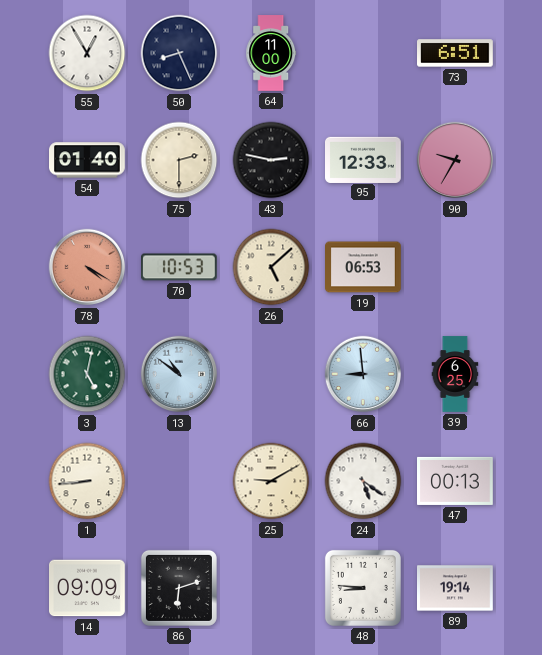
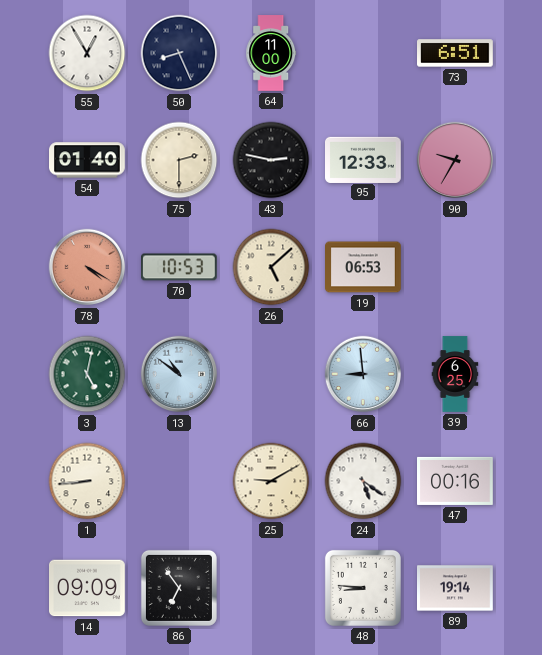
47: 00:13 -> 00:16
86: 6:12 -> 6:54
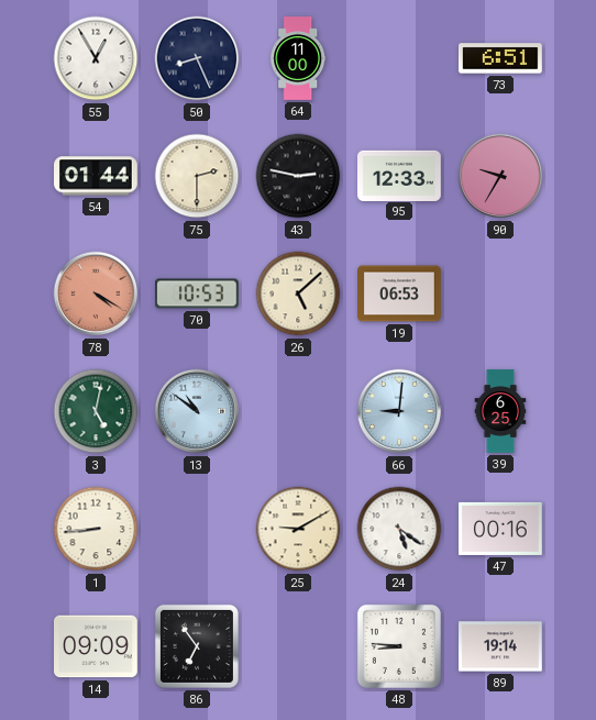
54: 01:40 -> 01:44
66: 8:59 -> 9:01
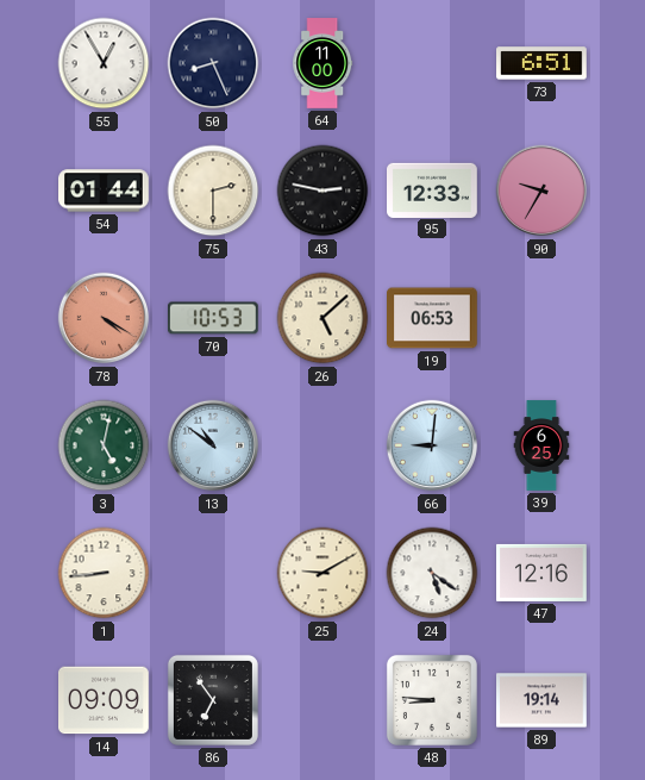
47: 00:16 -> 12:16
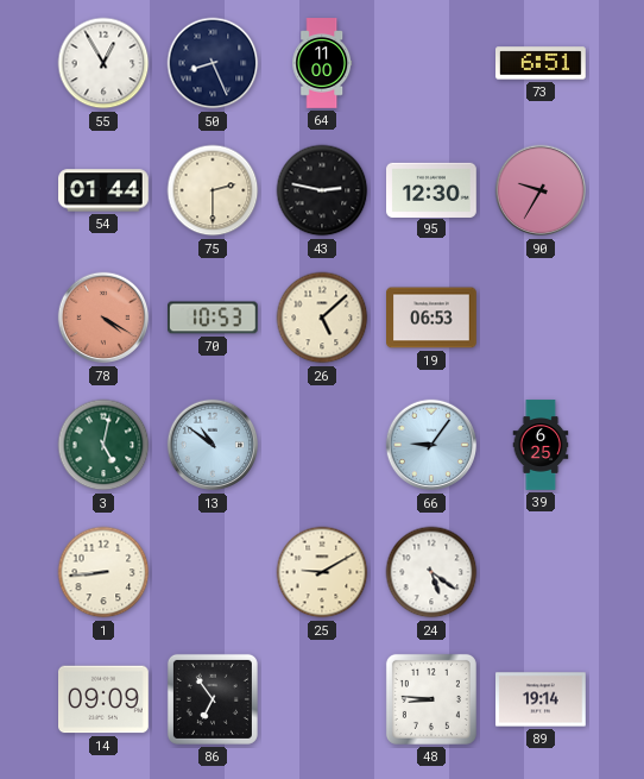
95: 12:33 -> 12:30
66: 9:01 -> 9:06
47: 12:16 -> none
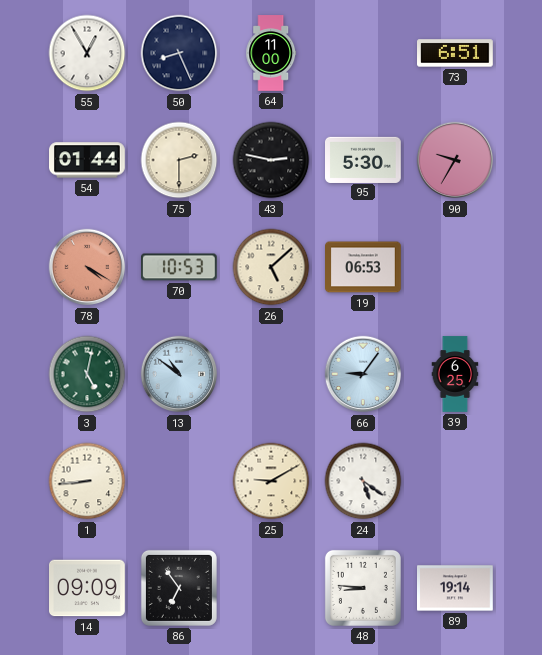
95: 12:30 -> 5:30
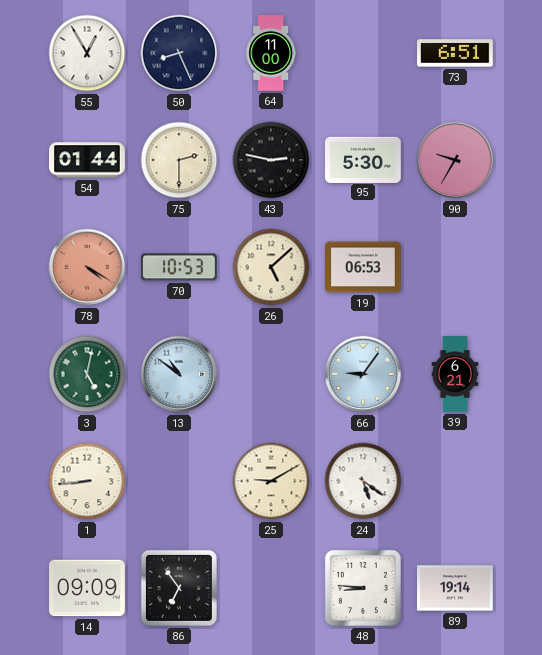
39: 6:25 -> 6:21
